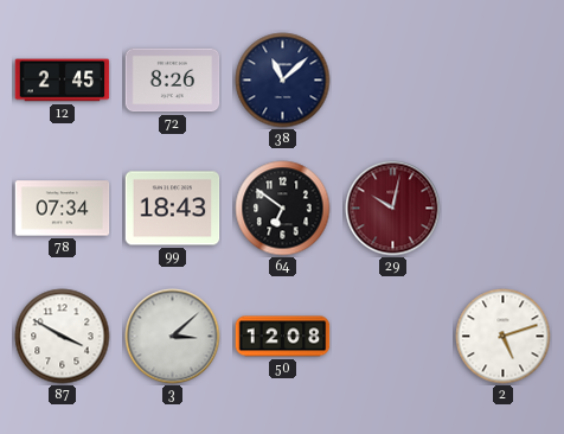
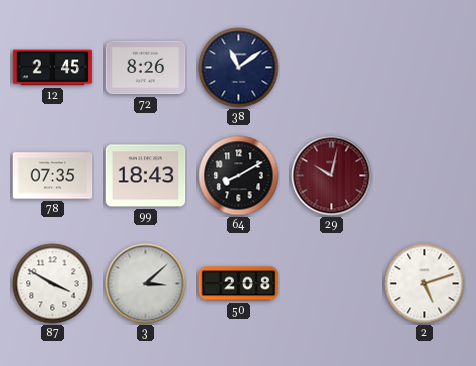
38: 11:08 -> 11:09
78: 07:34 -> 07:35
64: 6:51 -> 8:10
50: 12:08 -> 2:08
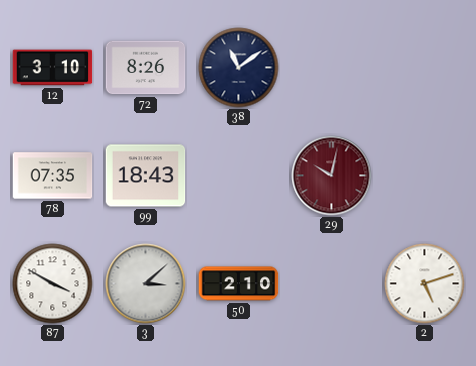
12: 2:45 -> 3:10
64: 8:10 -> none
50: 2:08 -> 2:10
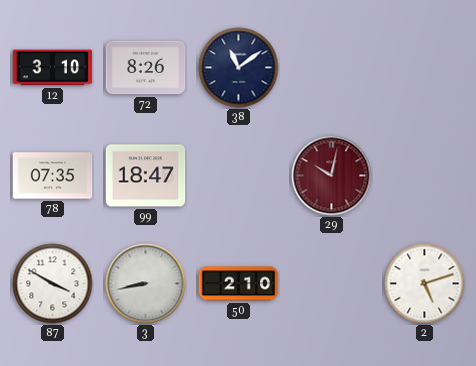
99: 18:43 -> 18:47
3: 3:08 -> 8:43
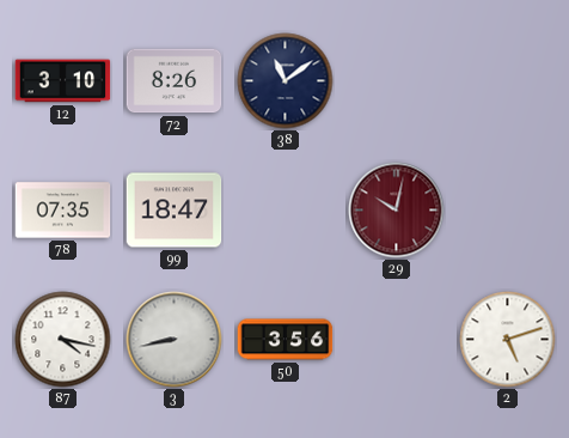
87: 3:50 -> 4:17
50: 2:10 -> 3:56
